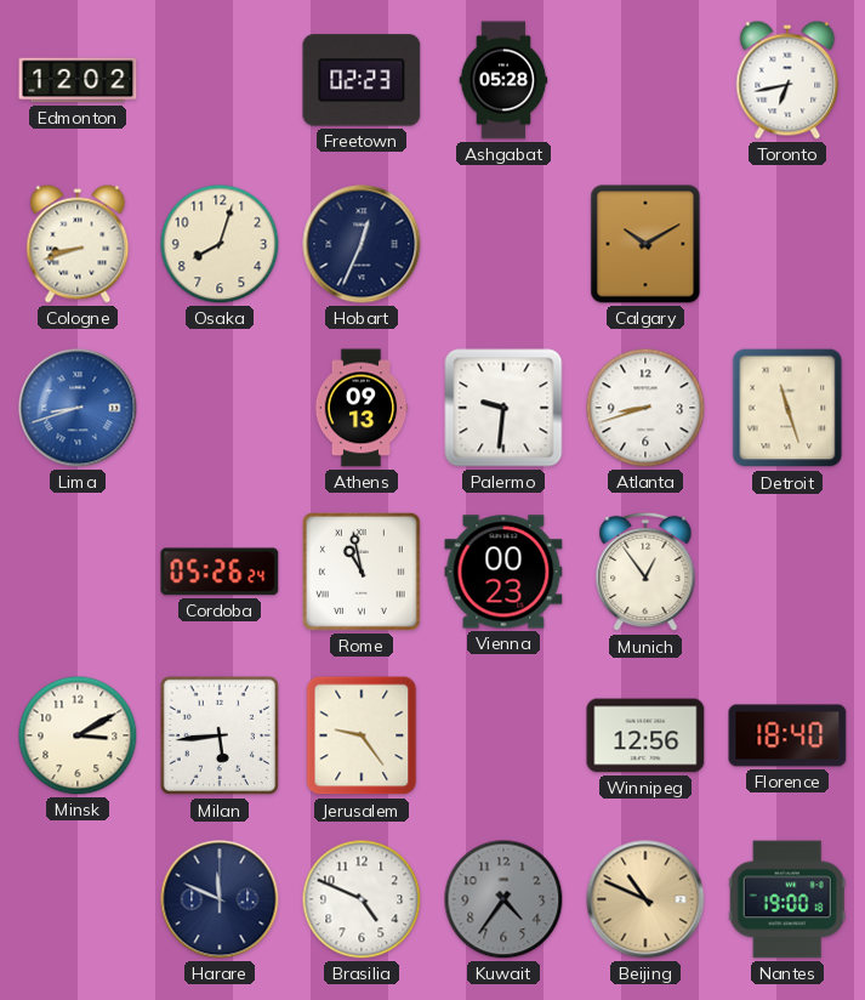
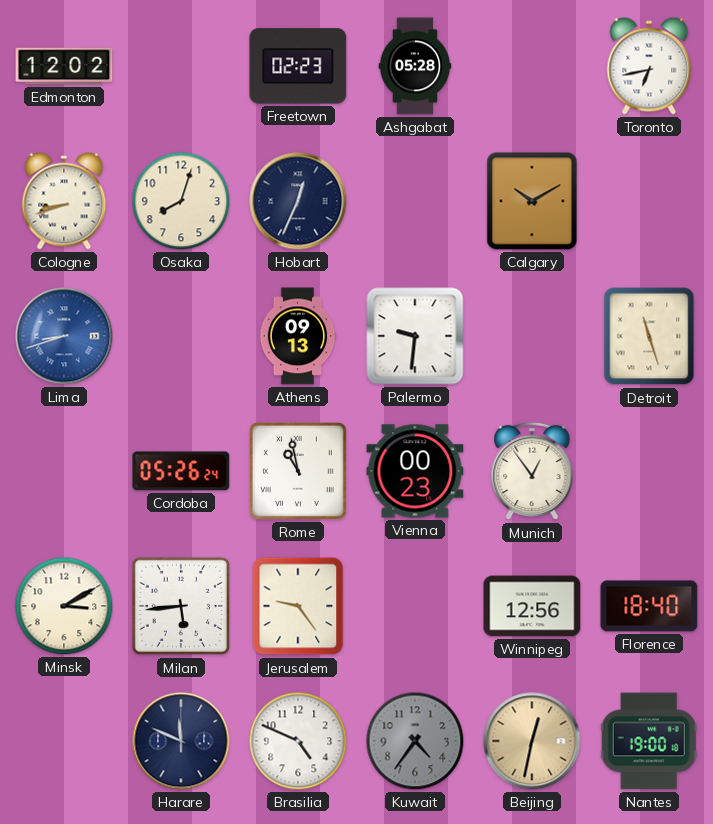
Atlanta: 8:42 -> none
Beijing: 10:49 -> 12:32
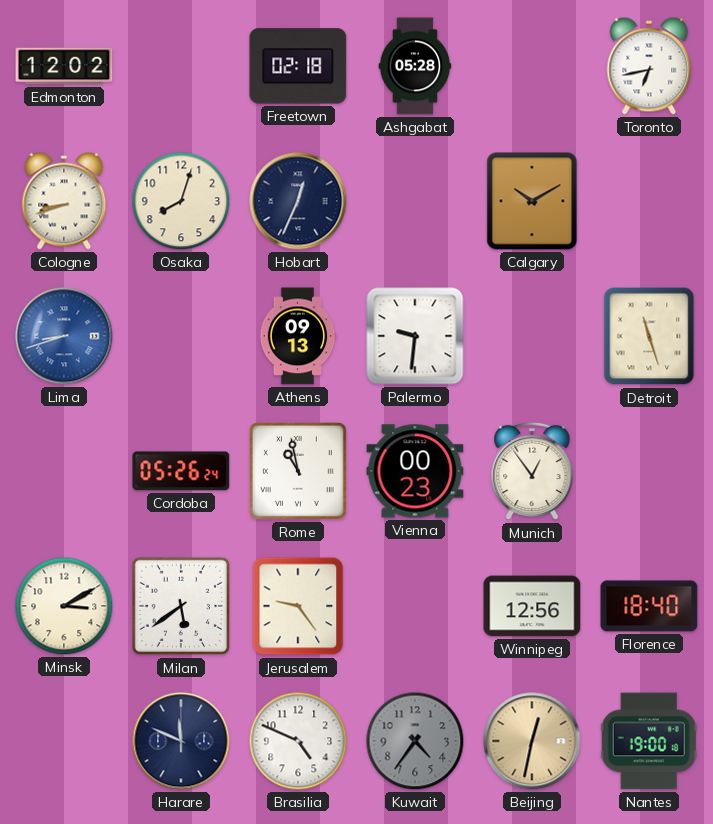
Freetown: 02:23 -> 02:18
Milan: 5:44 -> 5:39
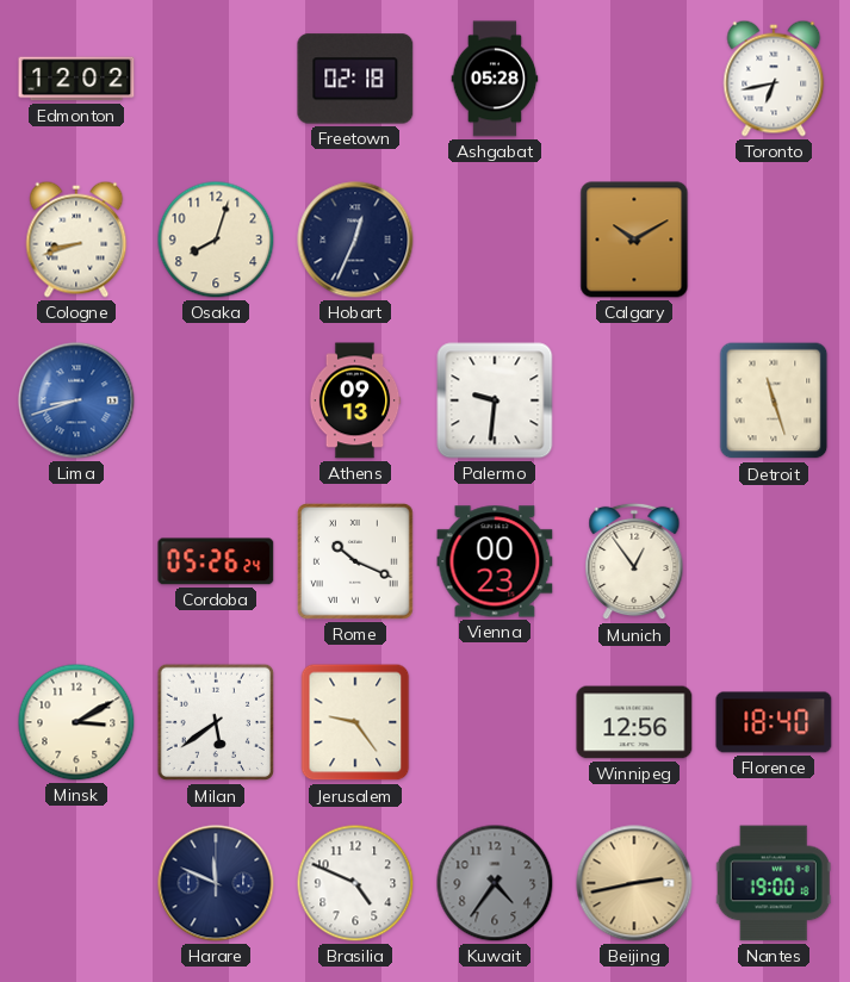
Rome: 10:58 -> 10:19
Beijing: 12:32 -> 2:43
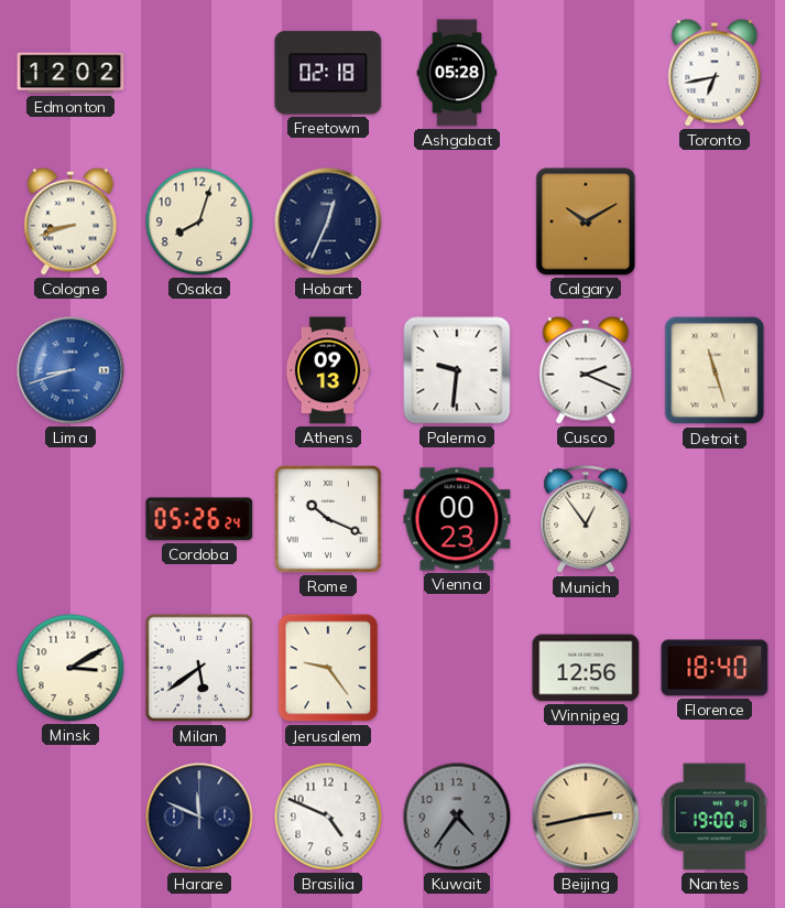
Cusco: none -> 2:19
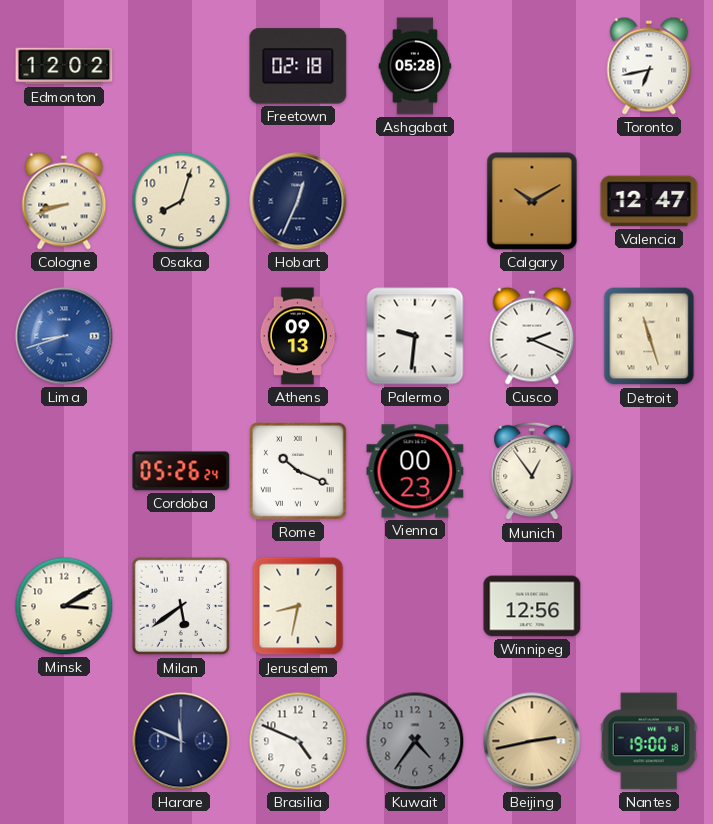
Valencia: none -> 12:47
Jerusalem: 9:24 -> 8:32
Florence: 18:40 -> none
